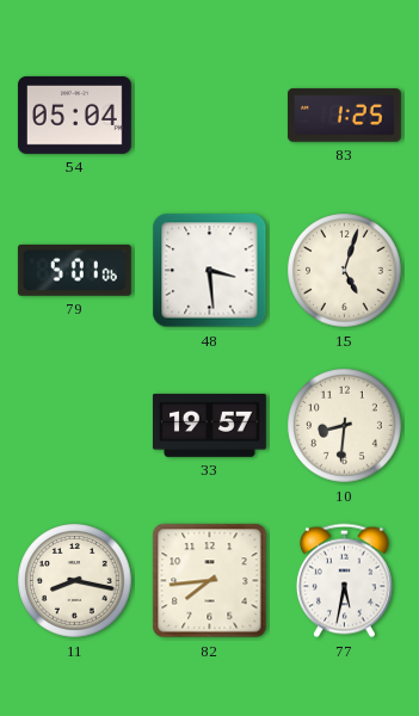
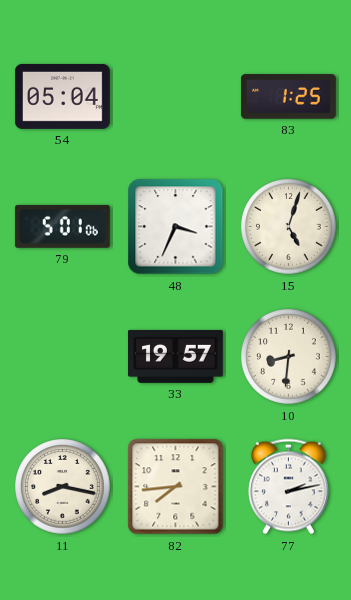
48: 3:29 -> 3:34
77: 5:32 -> 2:13
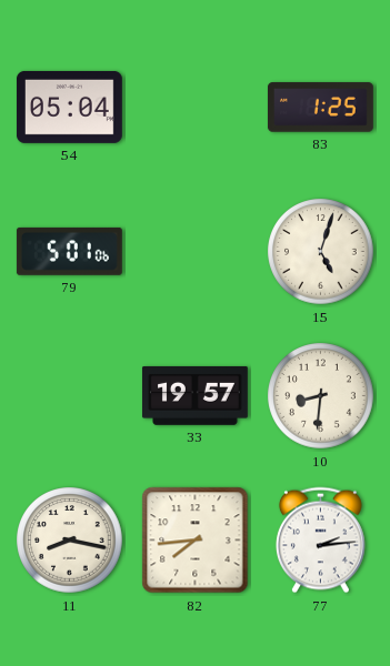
48: 3:34 -> none
77: 2:13 -> 2:14
